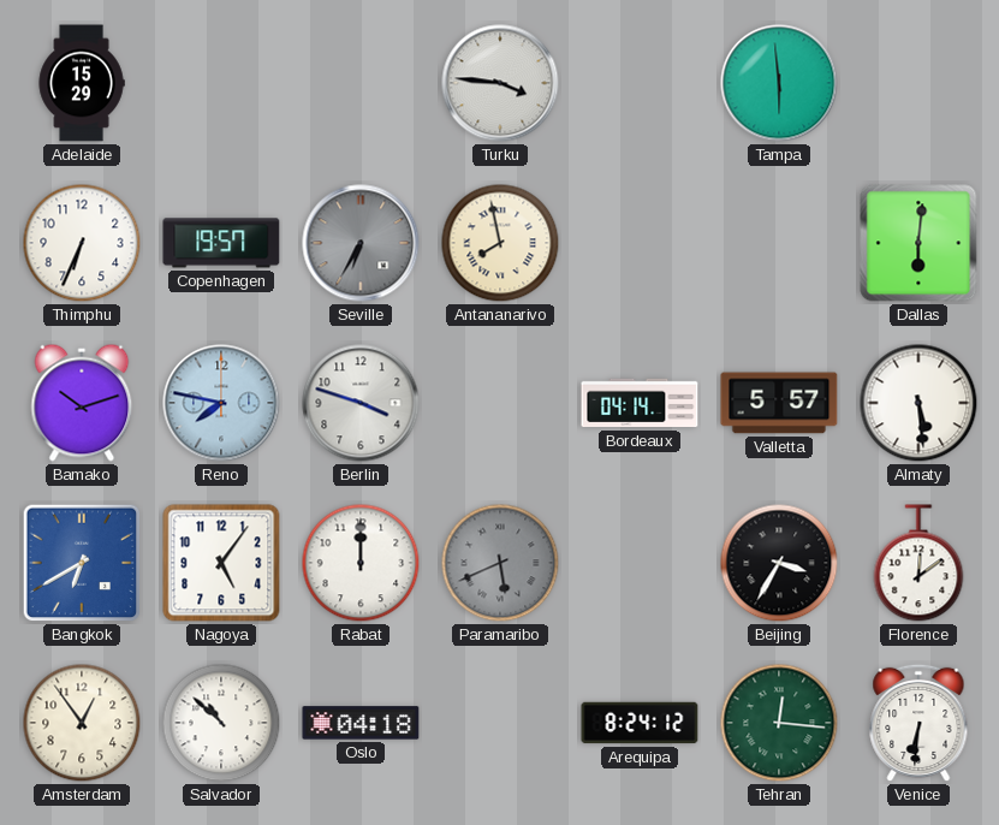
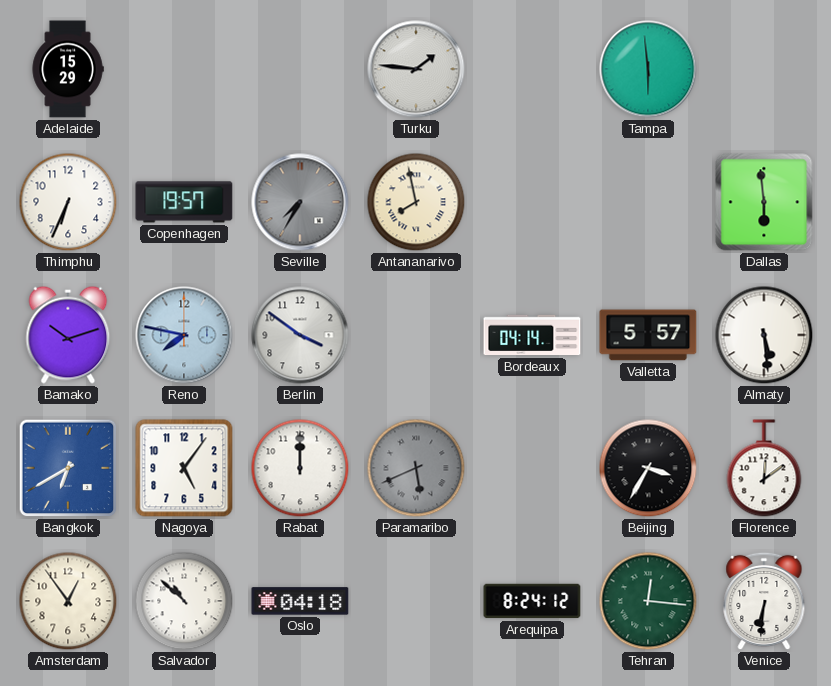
Turku: 3:46 -> 1:46
Seville: 6:35 -> 7:35
Dallas: 6:01 -> 5:59
Berlin: 3:48 -> 3:51
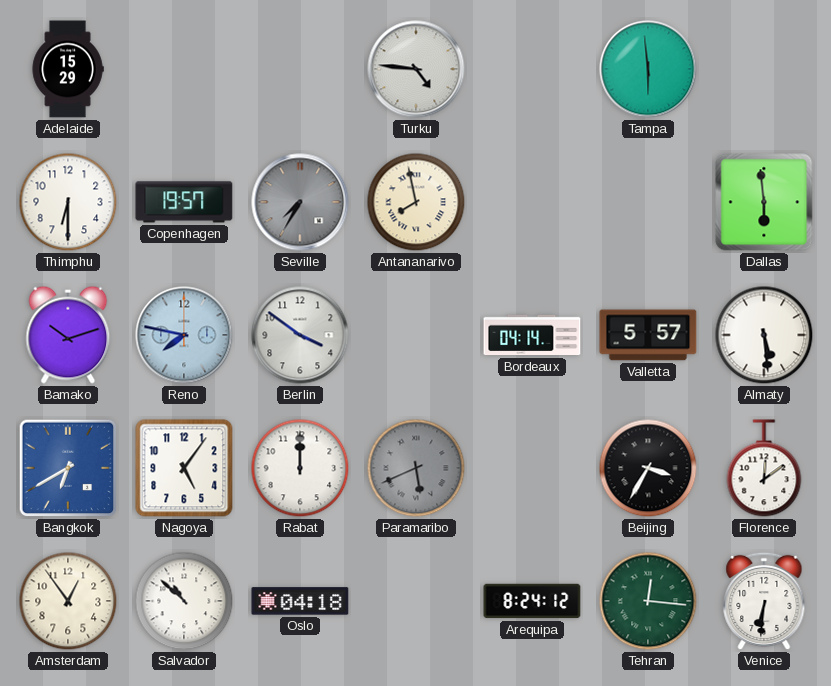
Turku: 1:46 -> 4:46
Thimphu: 6:34 -> 6:30
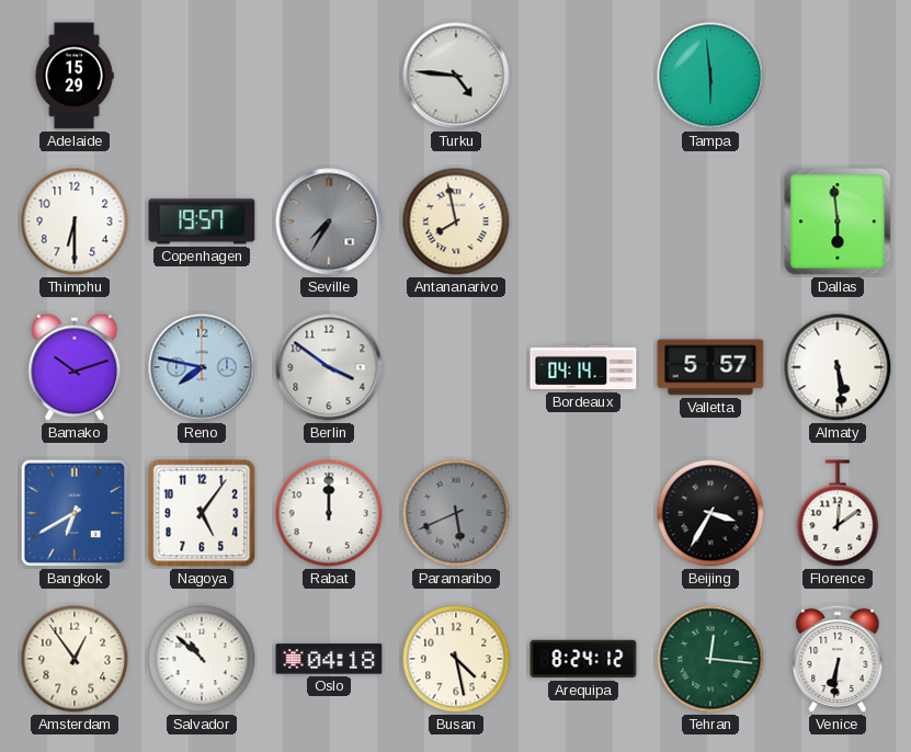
Busan: none -> 4:28
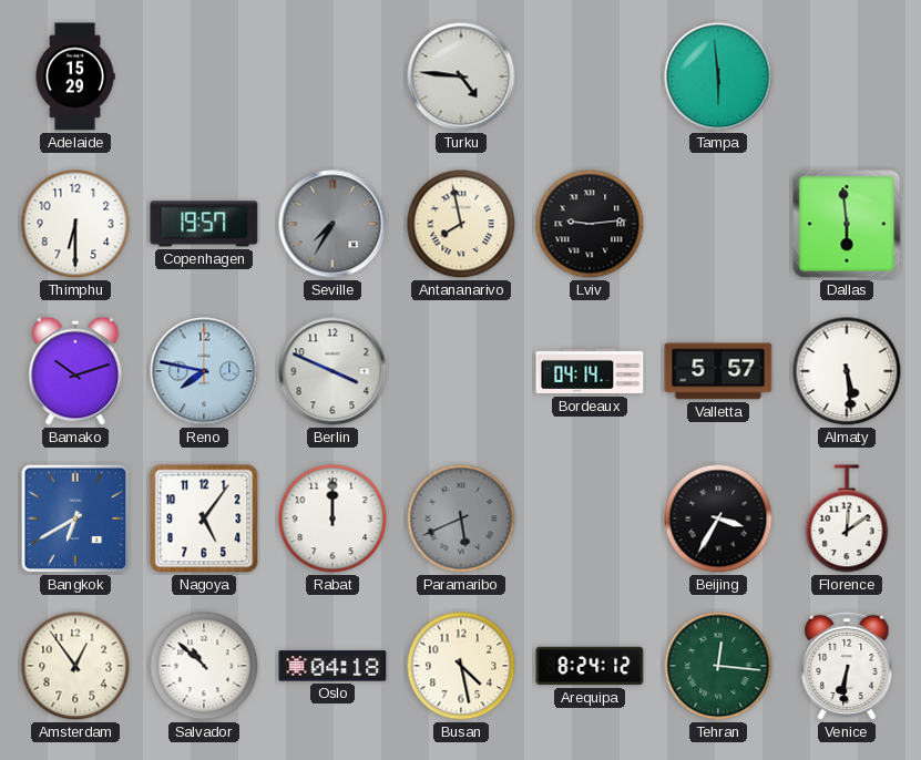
Lviv: none -> 9:14
Berlin: 3:51 -> 3:49
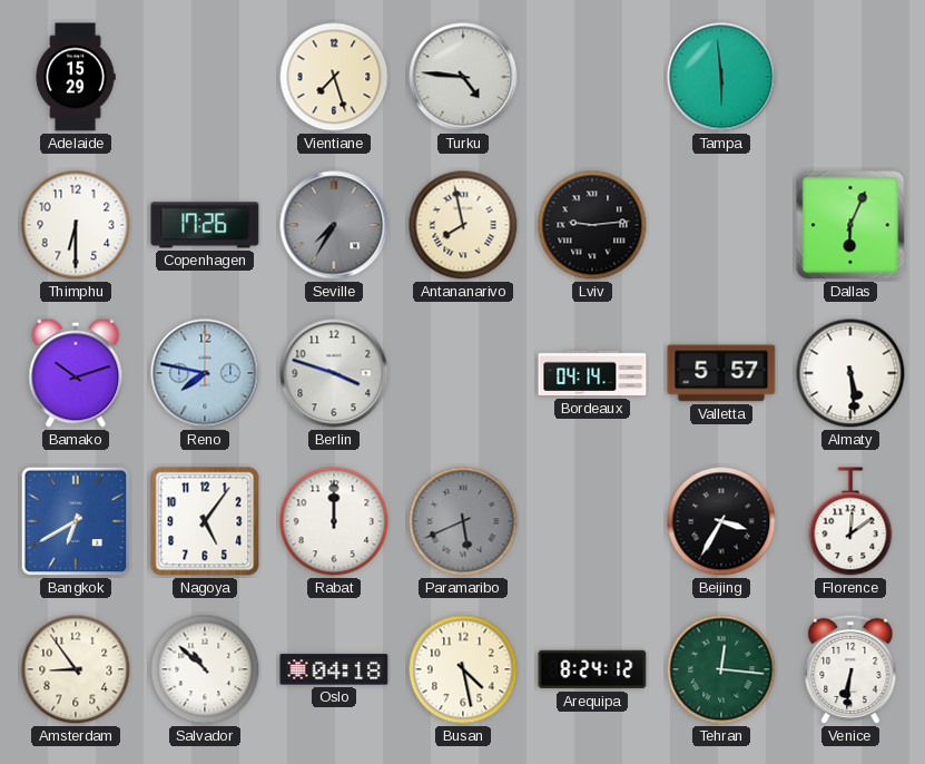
Vientiane: none -> 7:27
Copenhagen: 19:57 -> 17:26
Dallas: 5:59 -> 6:04
Berlin: 3:49 -> 3:48
Amsterdam: 12:54 -> 8:54
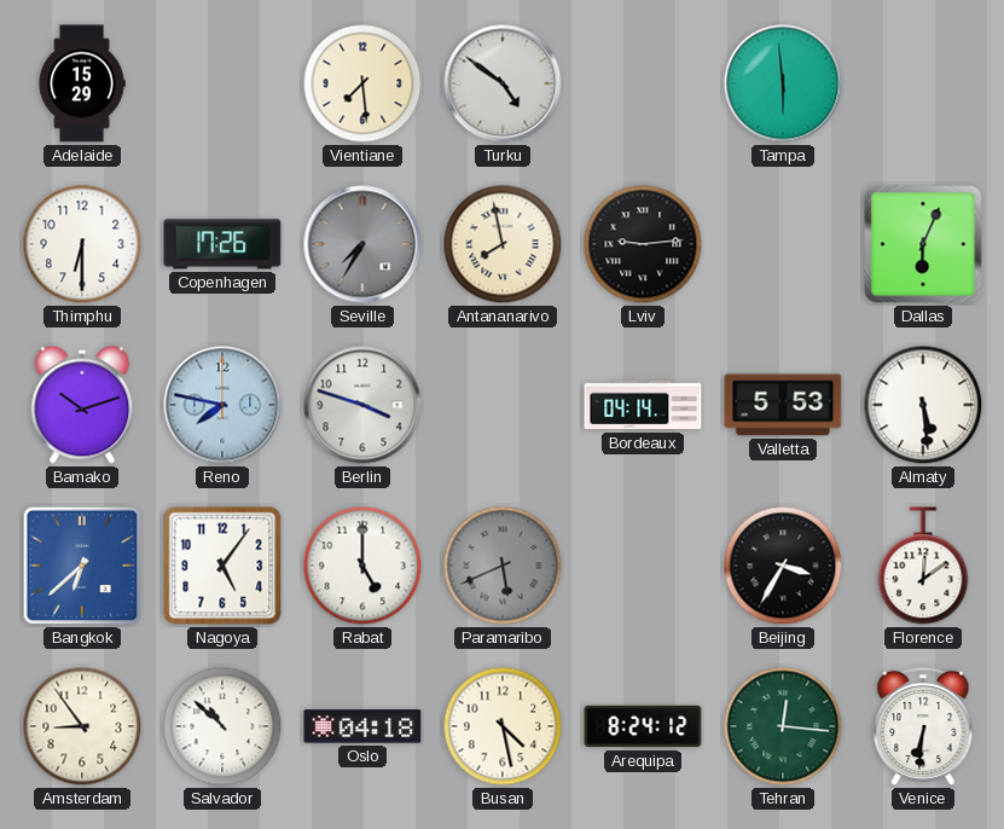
Vientiane: 7:27 -> 7:29
Turku: 4:46 -> 4:51
Valletta: 5:57 -> 5:53
Bangkok: 6:40 -> 6:38
Rabat: 12:00 -> 5:00
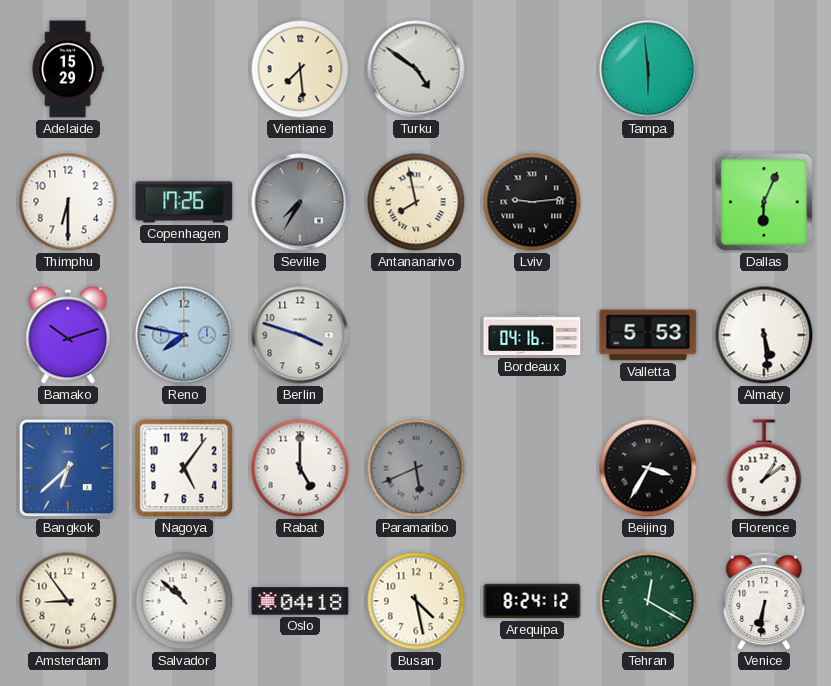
Bordeaux: 04:14 -> 04:16
Florence: 12:09 -> 1:09
Tehran: 12:16 -> 12:20
